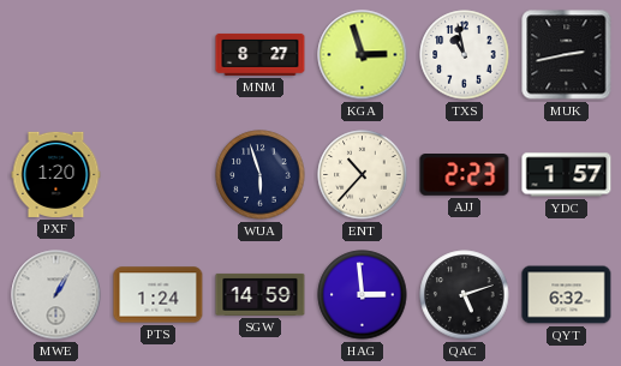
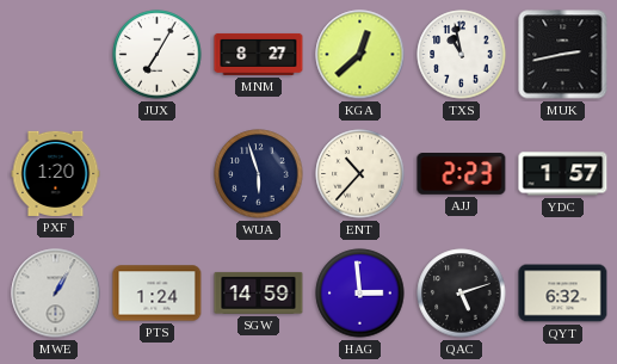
JUX: none -> 7:05
KGA: 2:57 -> 12:38
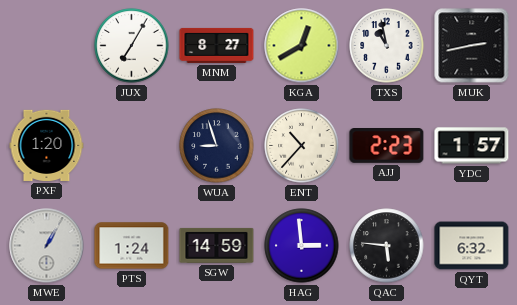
KGA: 12:38 -> 12:40
WUA: 5:57 -> 8:57
QAC: 5:12 -> 5:46
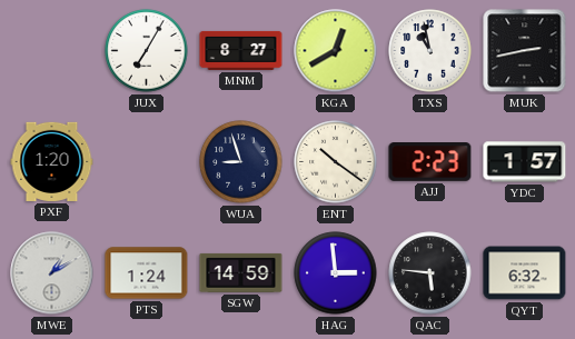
ENT: 10:37 -> 10:21
MWE: 1:05 -> 1:10
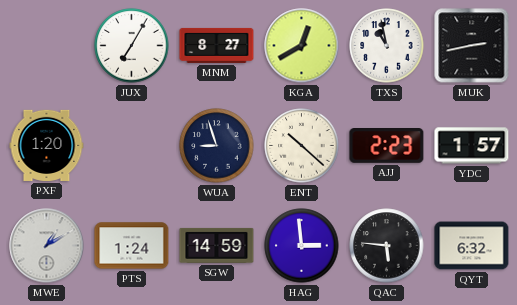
ENT: 10:21 -> 10:22
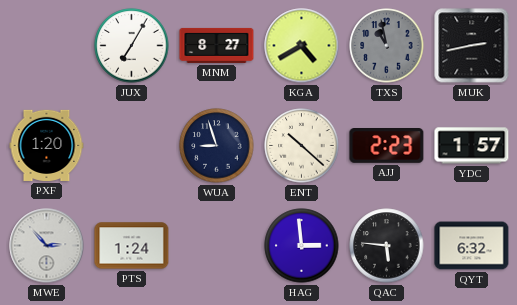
KGA: 12:40 -> 4:40
TXS dial: white -> grey
MWE: 1:10 -> 2:53
SGW: 14:59 -> none
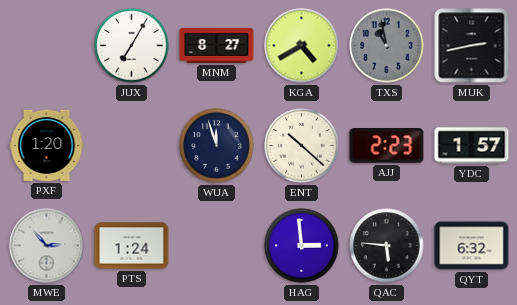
WUA: 8:57 -> 11:57
